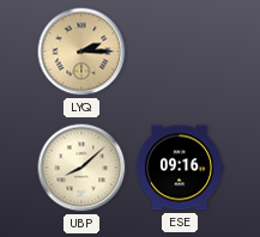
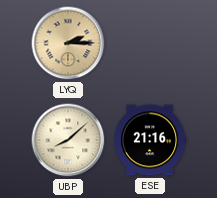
ESE: 09:16 -> 21:16
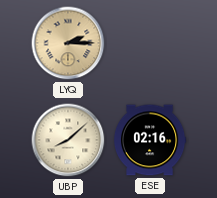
ESE: 21:16 -> 02:16
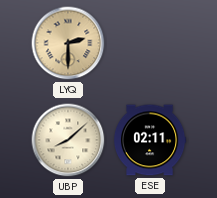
LYQ: 2:15 -> 2:30
ESE: 02:16 -> 02:11
